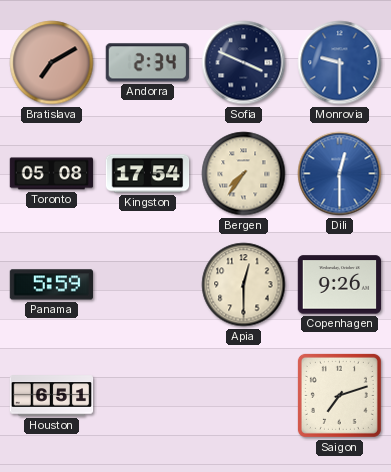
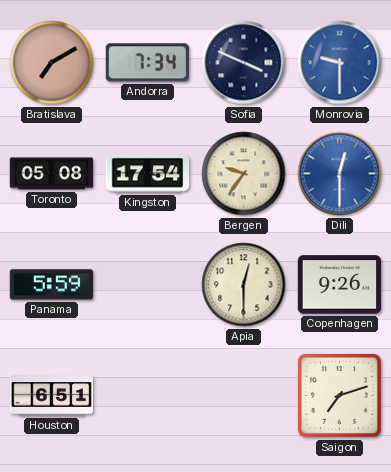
Andorra: 2:34 -> 7:34
Bergen: 7:36 -> 9:36
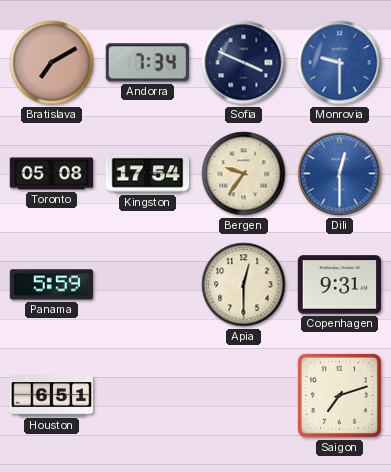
Copenhagen: 9:26 -> 9:31
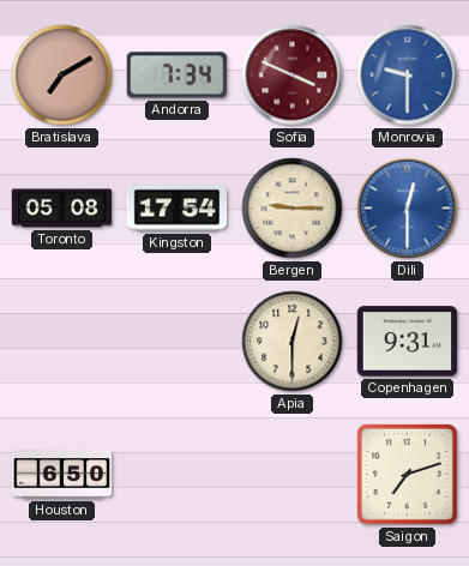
Sofia dial: navy -> burgundy
Bergen: 9:36 -> 9:15
Panama: 5:59 -> none
Houston: 6:51 -> 6:50
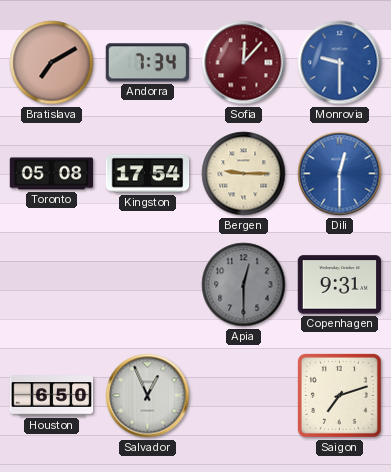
Sofia: 3:49 -> 12:07
Apia dial: cream -> grey
Salvador: none -> 12:56
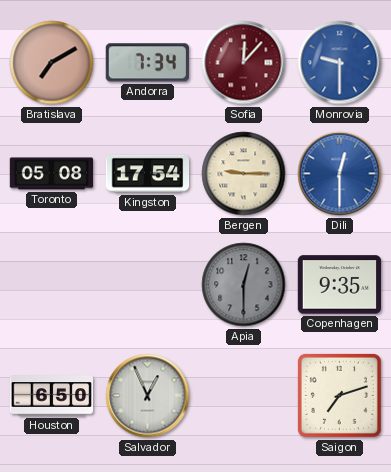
Copenhagen: 9:31 -> 9:35
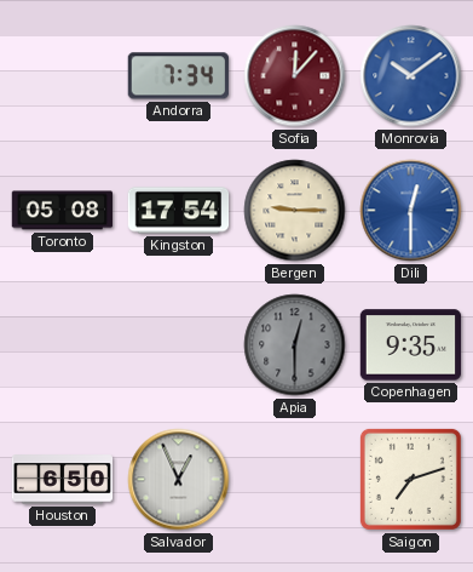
Bratislava: 7:10 -> none
Monrovia: 9:30 -> 10:09
